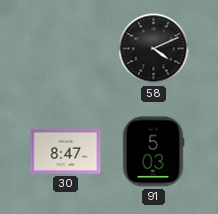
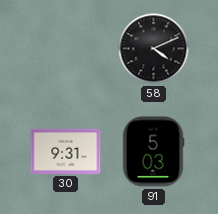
30: 8:47 -> 9:31
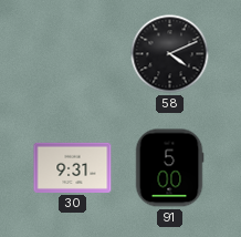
91: 5:03 -> 5:00
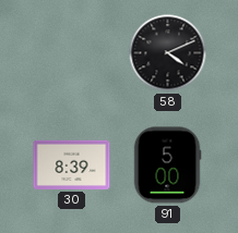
30: 9:31 -> 8:39
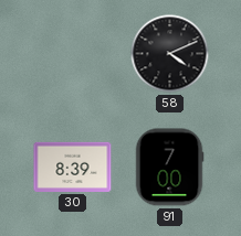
91: 5:00 -> 7:00
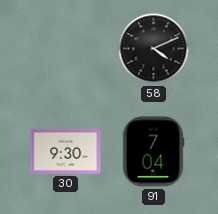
30: 8:39 -> 9:30
91: 7:00 -> 7:04
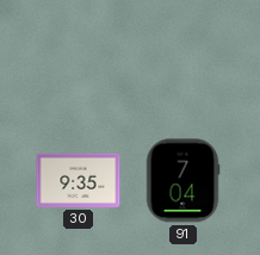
58: 4:11 -> none
30: 9:30 -> 9:35
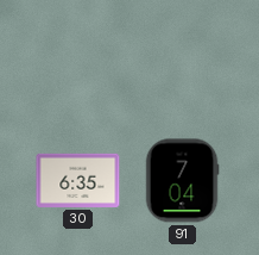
30: 9:35 -> 6:35
